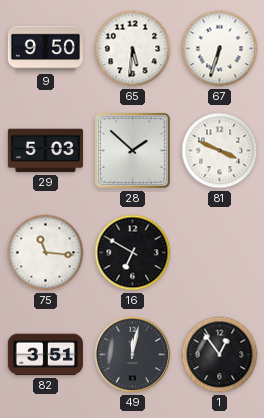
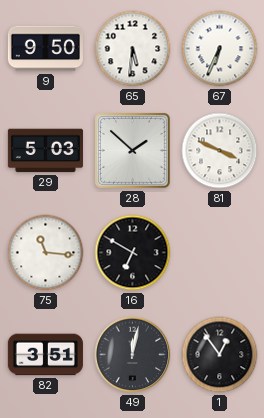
67: 6:33 -> 6:34
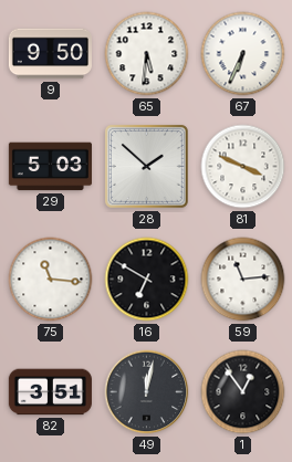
59: none -> 11:14
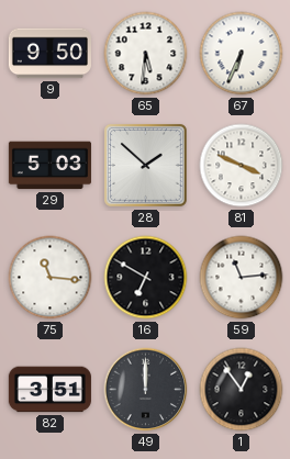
49: 12:02 -> 12:00
